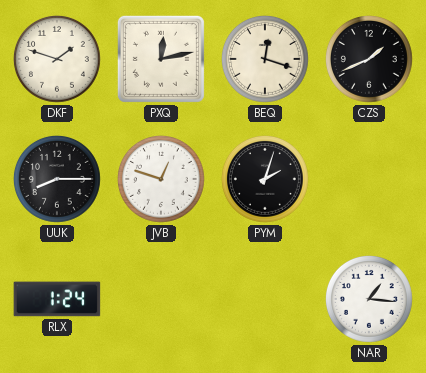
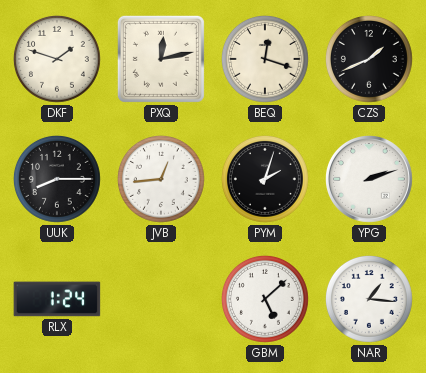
JVB: 12:48 -> 12:44
YPG: none -> 2:12
GBM: none -> 5:08
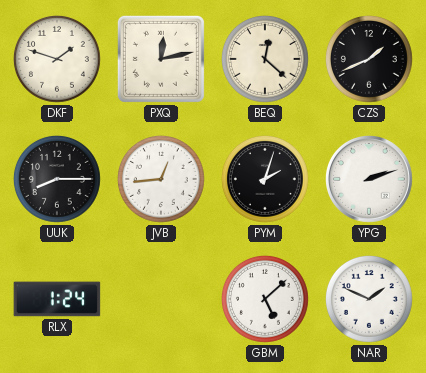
BEQ: 12:18 -> 12:22
NAR: 1:16 -> 1:49
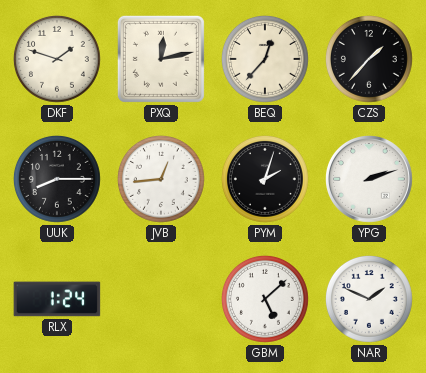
BEQ: 12:22 -> 12:37
CZS: 1:41 -> 1:37
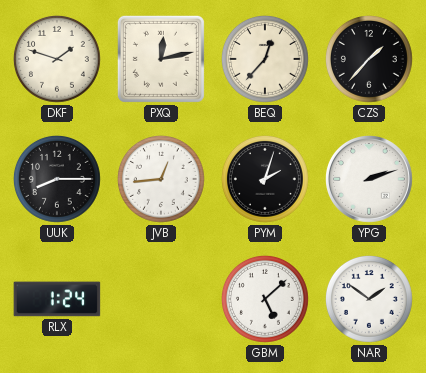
NAR: 1:49 -> 1:51
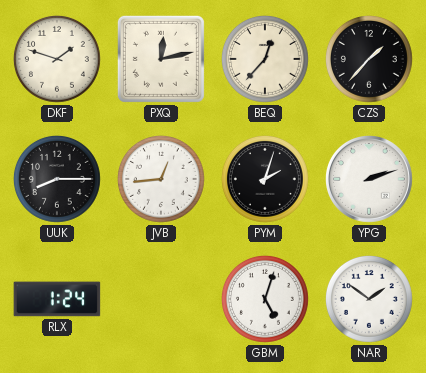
GBM: 5:08 -> 5:03
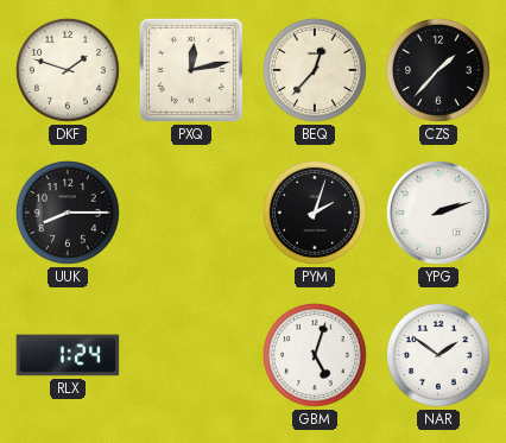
JVB: 12:44 -> none
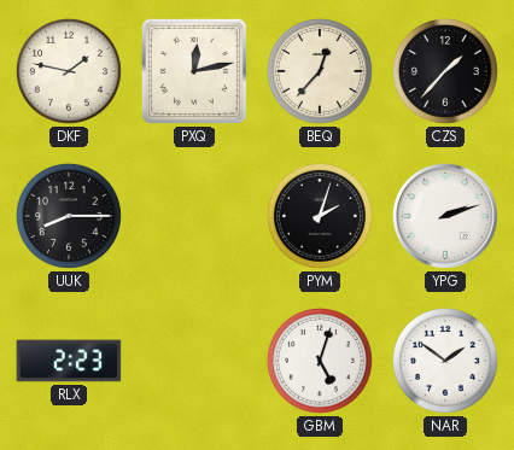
DKF: 1:48 -> 1:47
RLX: 1:24 -> 2:23
